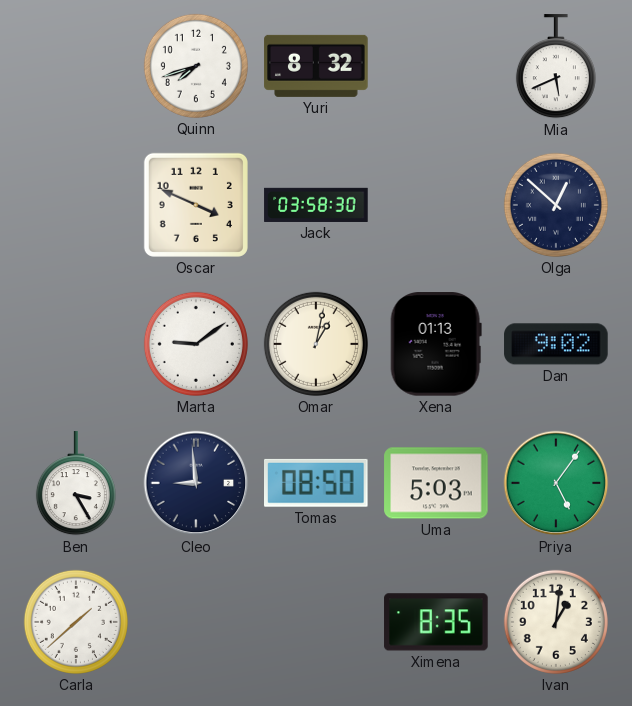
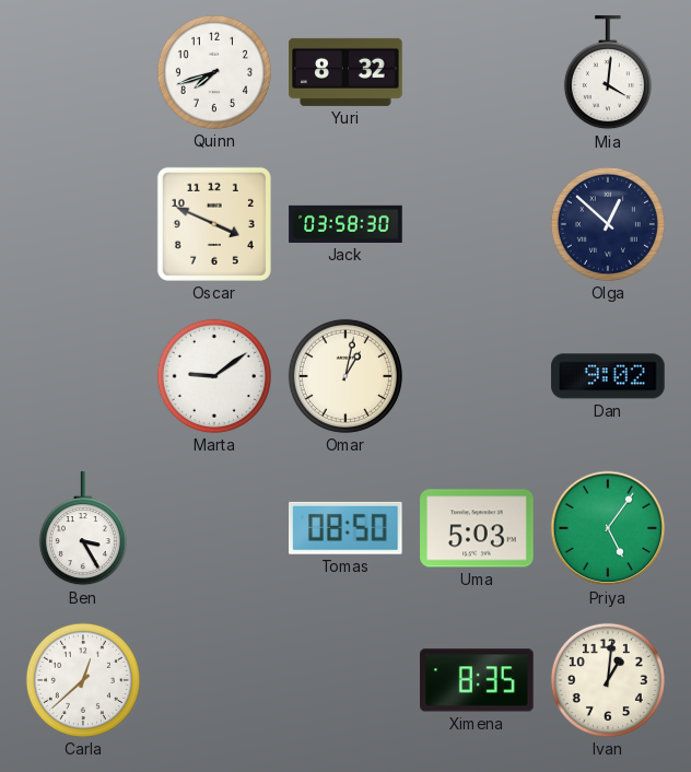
Mia: 5:41 -> 4:01
Xena: 01:13 -> none
Cleo: 8:59 -> none
Carla: 1:38 -> 12:38
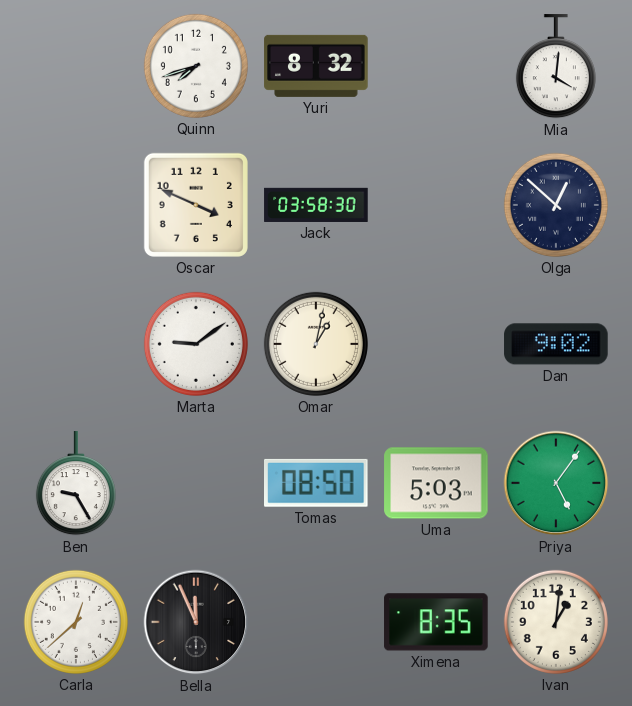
Ben: 3:25 -> 9:25
Bella: none -> 11:56
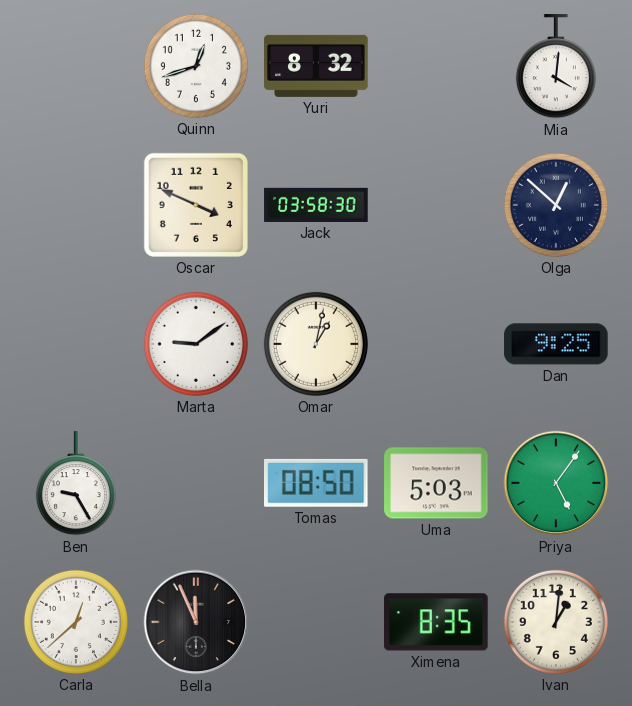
Quinn: 7:42 -> 12:42
Dan: 9:02 -> 9:25
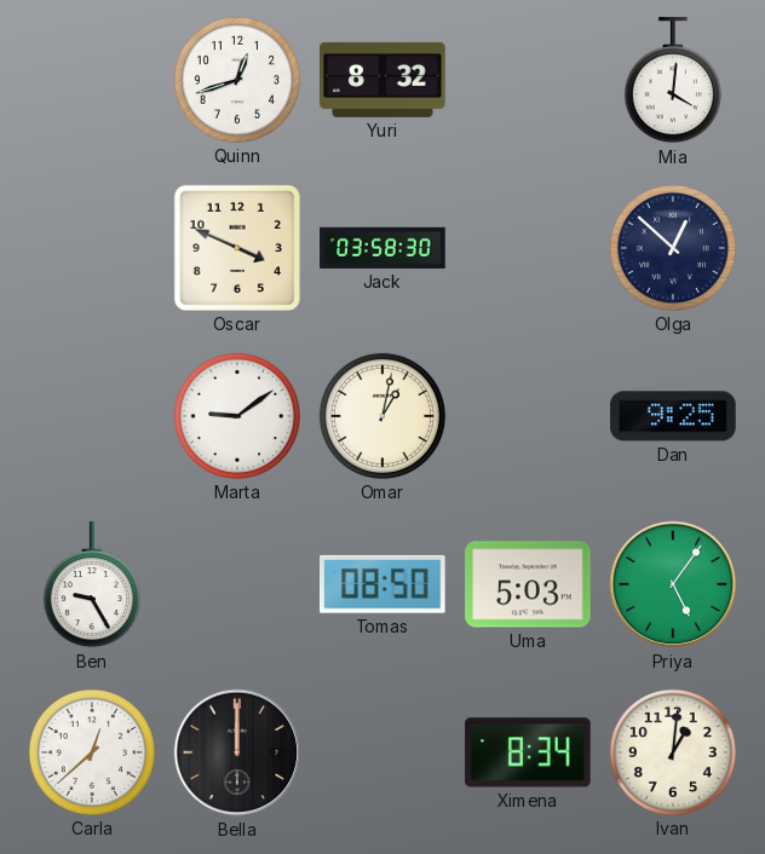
Bella: 11:56 -> 12:00
Ximena: 8:35 -> 8:34
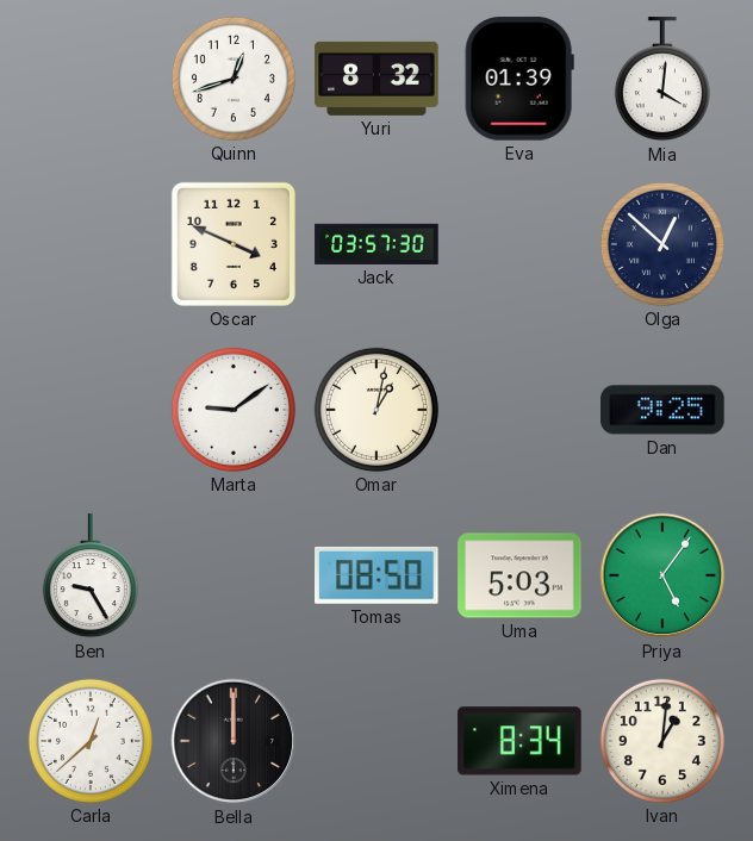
Eva: none -> 01:39
Jack: 03:58 -> 03:57
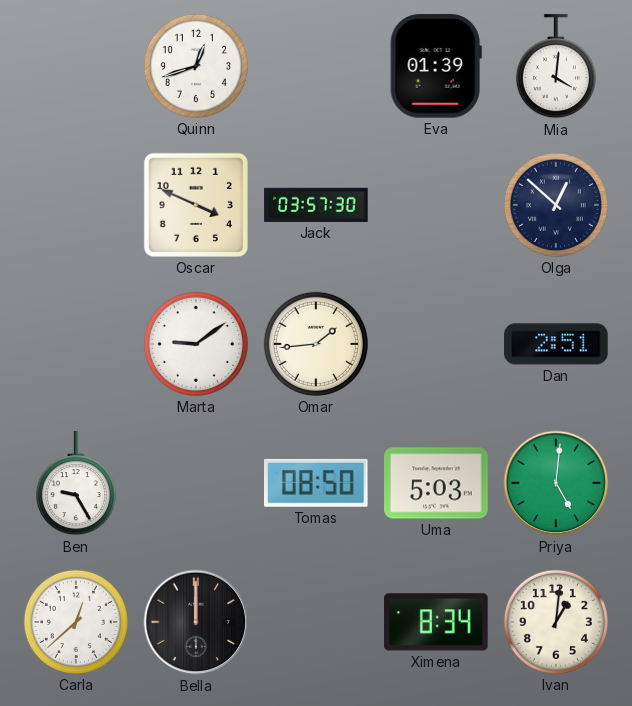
Yuri: 8:32 -> none
Omar: 1:02 -> 1:44
Dan: 9:25 -> 2:51
Priya: 5:06 -> 5:01
